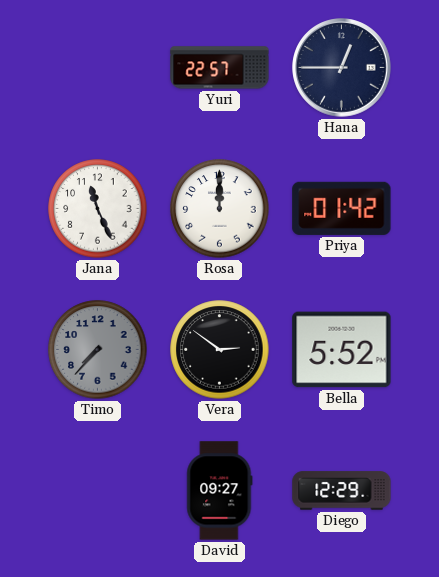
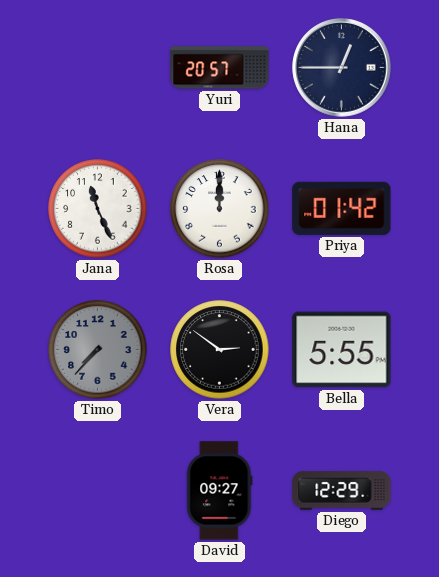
Yuri: 22:57 -> 20:57
Bella: 5:52 -> 5:55
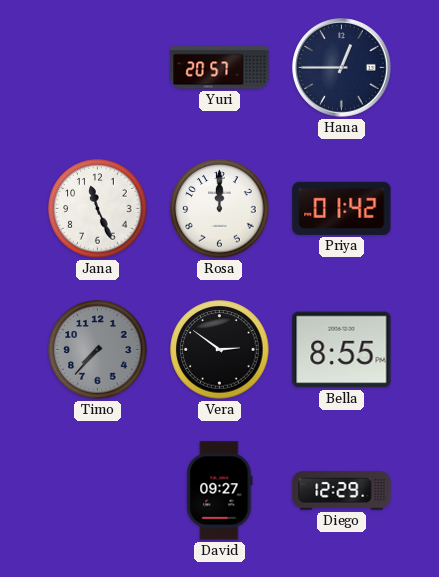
Bella: 5:55 -> 8:55
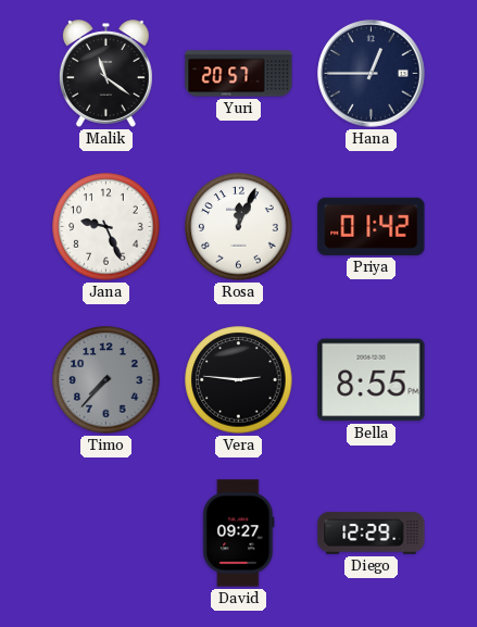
Malik: none -> 11:21
Jana: 11:26 -> 9:26
Rosa: 12:00 -> 12:04
Vera: 2:51 -> 2:46
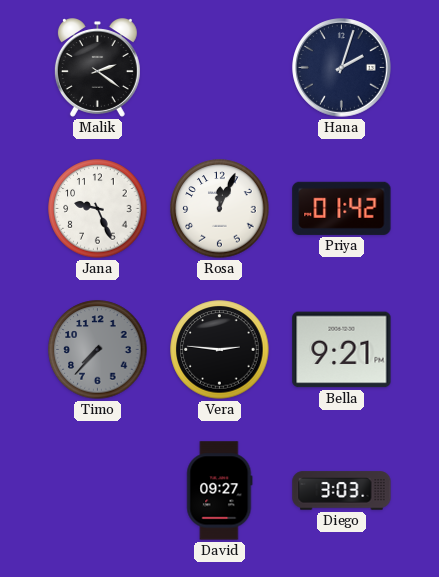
Malik: 11:21 -> 2:21
Yuri: 20:57 -> none
Hana: 12:45 -> 2:03
Bella: 8:55 -> 9:21
Diego: 12:29 -> 3:03
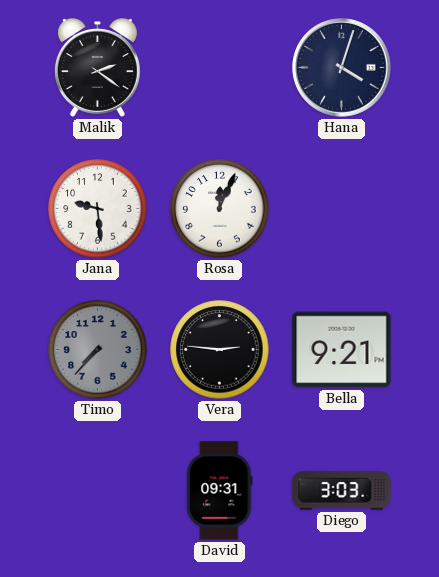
Hana: 2:03 -> 4:03
Jana: 9:26 -> 9:29
Priya: 01:42 -> none
David: 09:27 -> 09:31
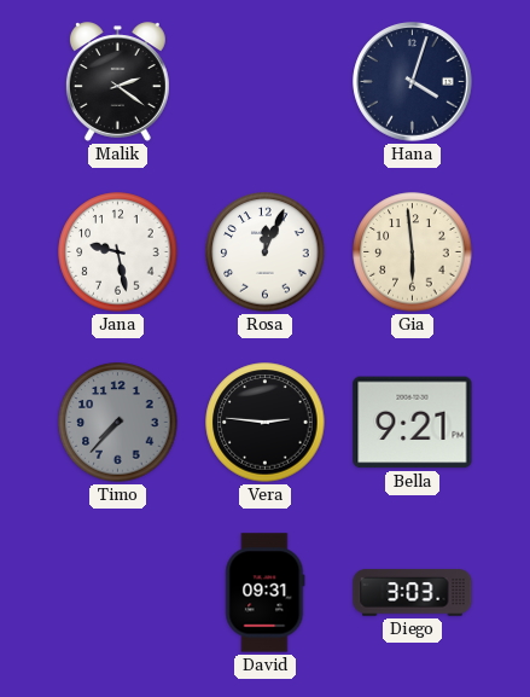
Jana: 9:29 -> 9:28
Gia: none -> 5:59
